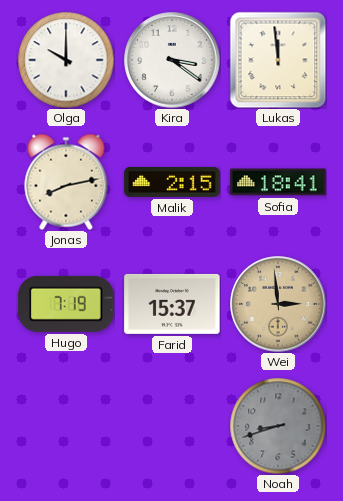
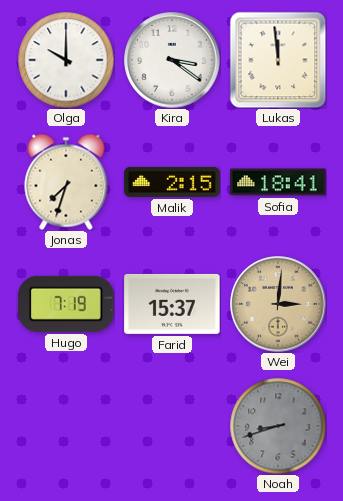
Jonas: 8:13 -> 7:33
Wei: 2:59 -> 3:01
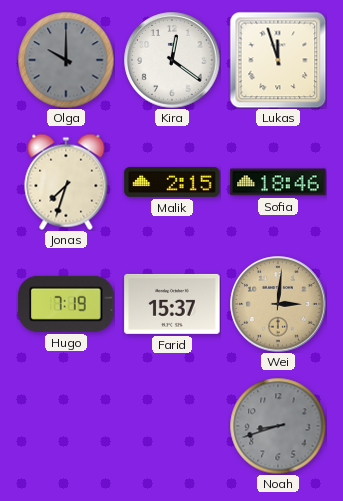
Olga dial: white -> grey
Kira: 3:21 -> 12:21
Lukas: 11:59 -> 11:57
Sofia: 18:41 -> 18:46
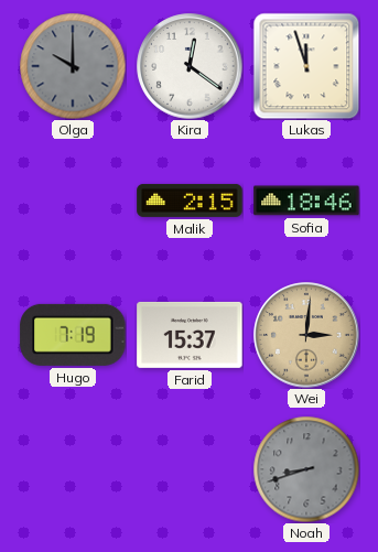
Jonas: 7:33 -> none
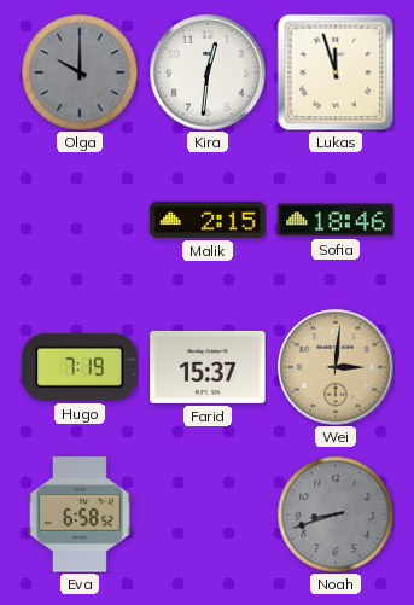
Kira: 12:21 -> 12:31
Eva: none -> 6:58
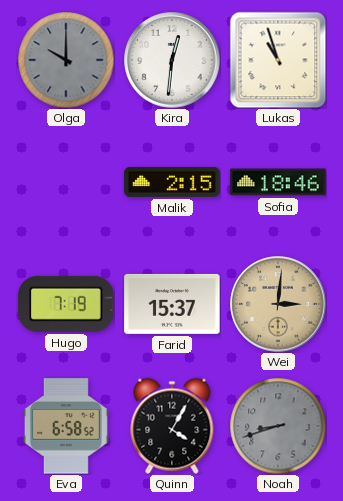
Lukas: 11:57 -> 10:57
Quinn: none -> 4:05
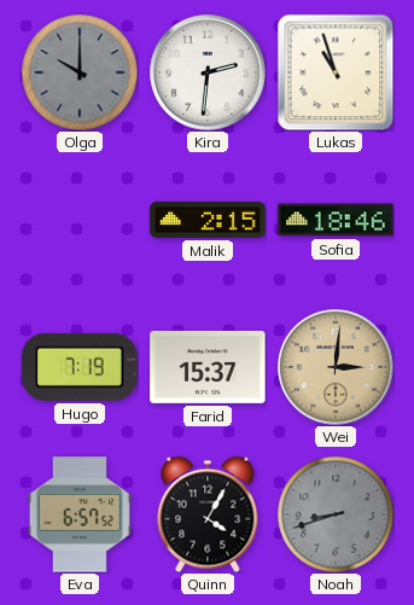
Kira: 12:31 -> 2:31
Eva: 6:58 -> 6:57
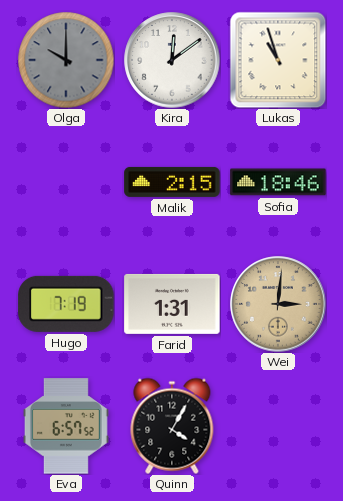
Kira: 2:31 -> 12:09
Farid: 15:37 -> 1:31
Noah: 8:42 -> none
